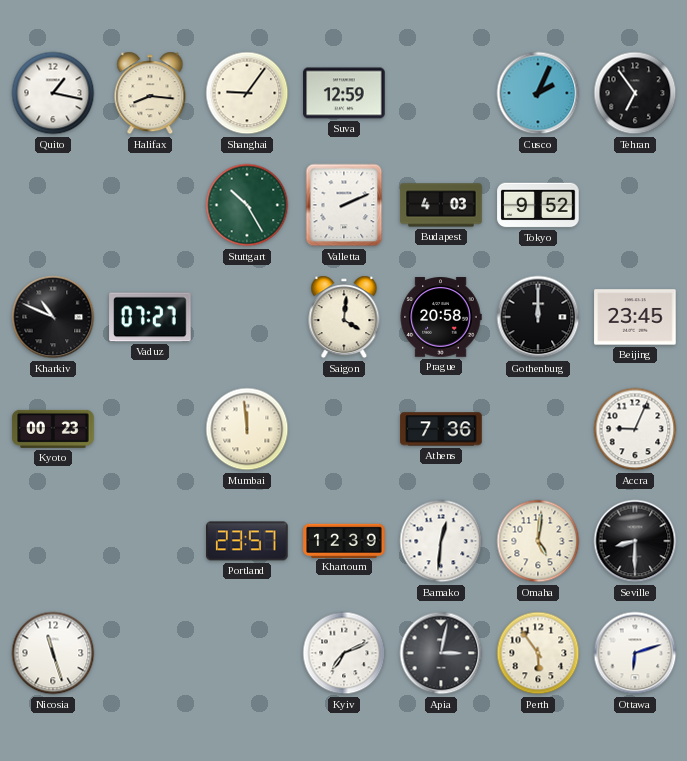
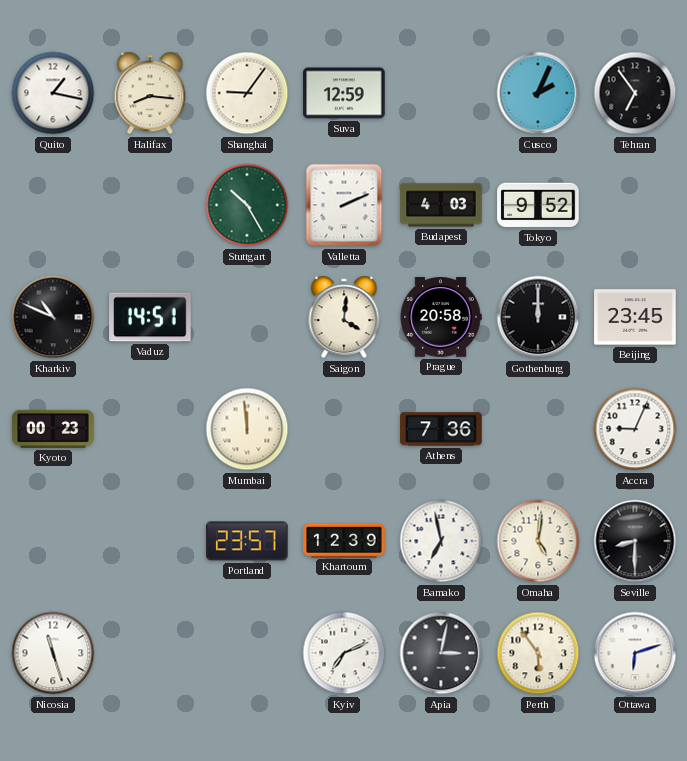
Vaduz: 07:27 -> 14:51
Bamako: 12:31 -> 6:58
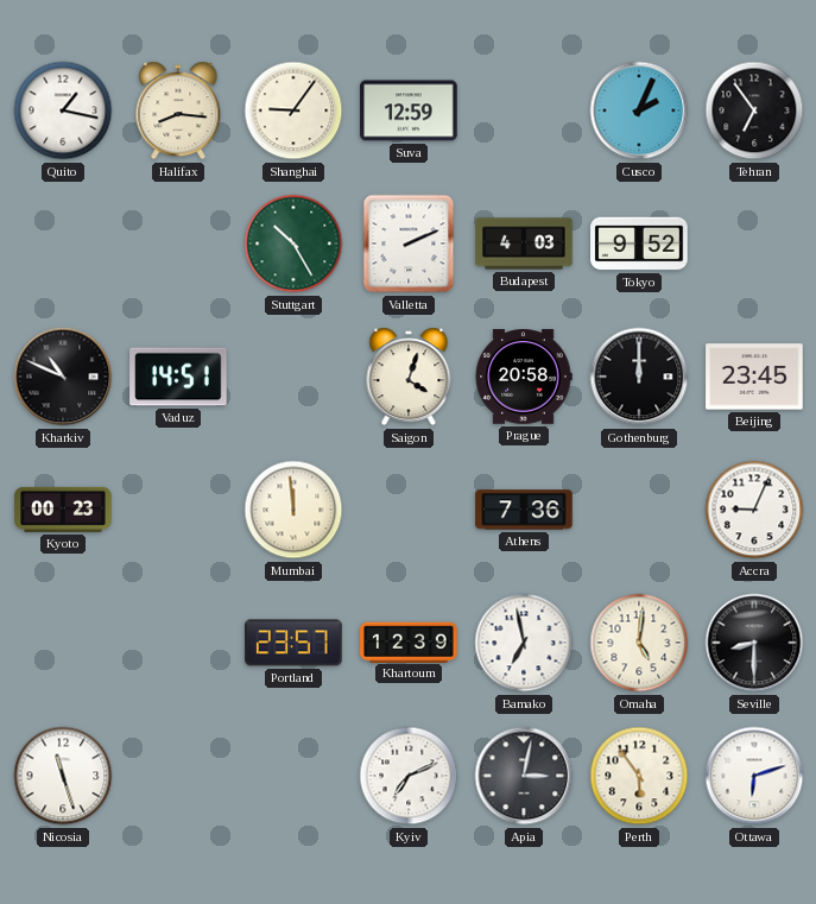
Saigon: 4:01 -> 4:03
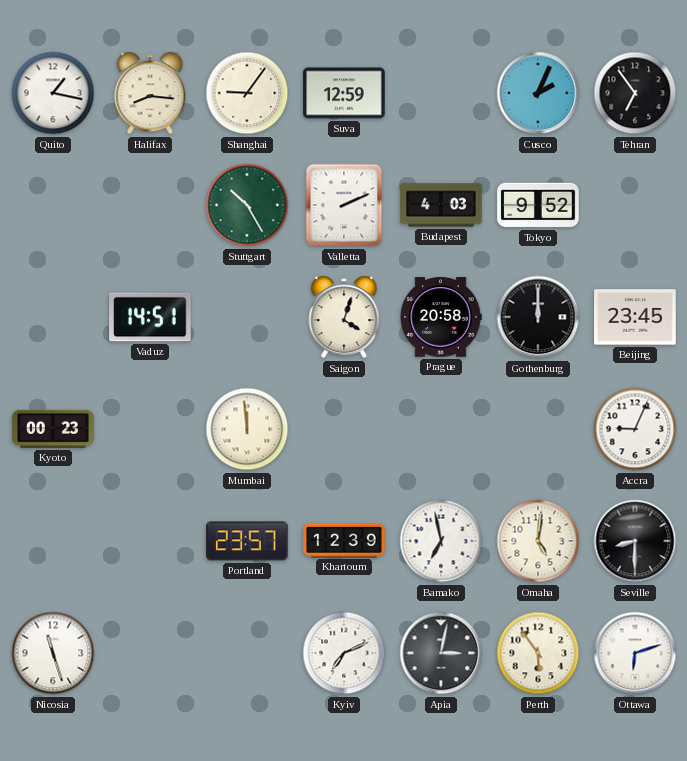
Kharkiv: 10:49 -> none
Athens: 7:36 -> none
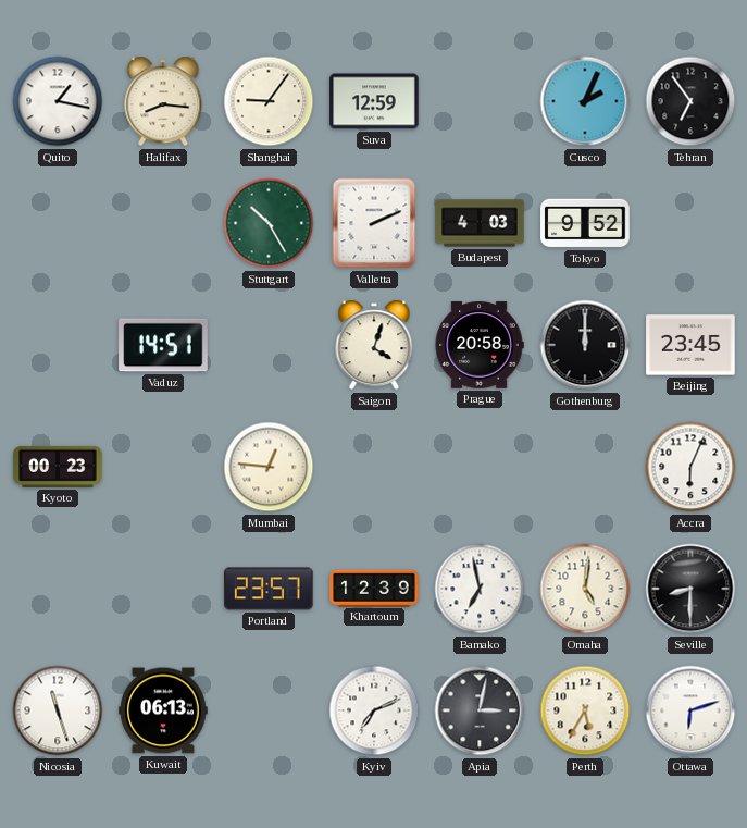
Mumbai: 11:59 -> 12:46
Accra: 9:04 -> 6:04
Kuwait: none -> 06:13
Perth: 5:54 -> 5:35
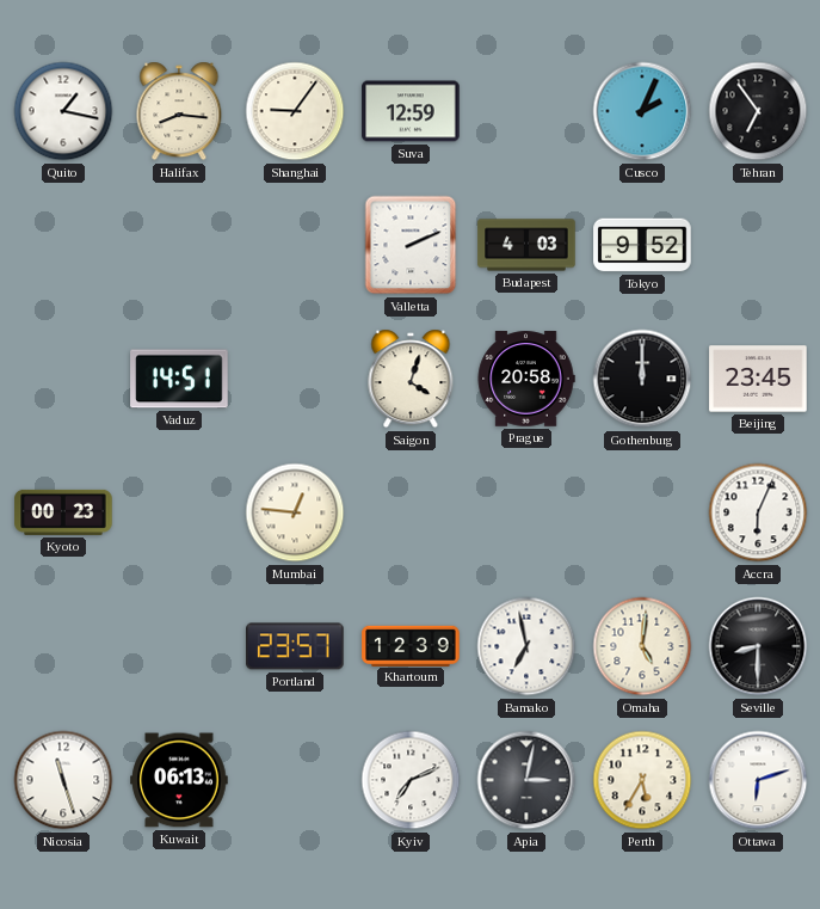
Stuttgart: 10:25 -> none
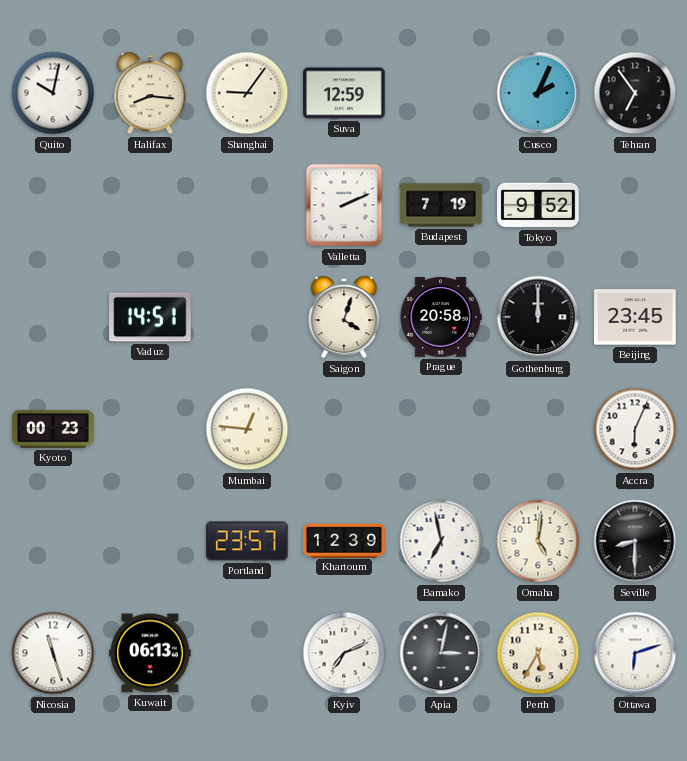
Quito: 1:17 -> 10:02
Budapest: 4:03 -> 7:19
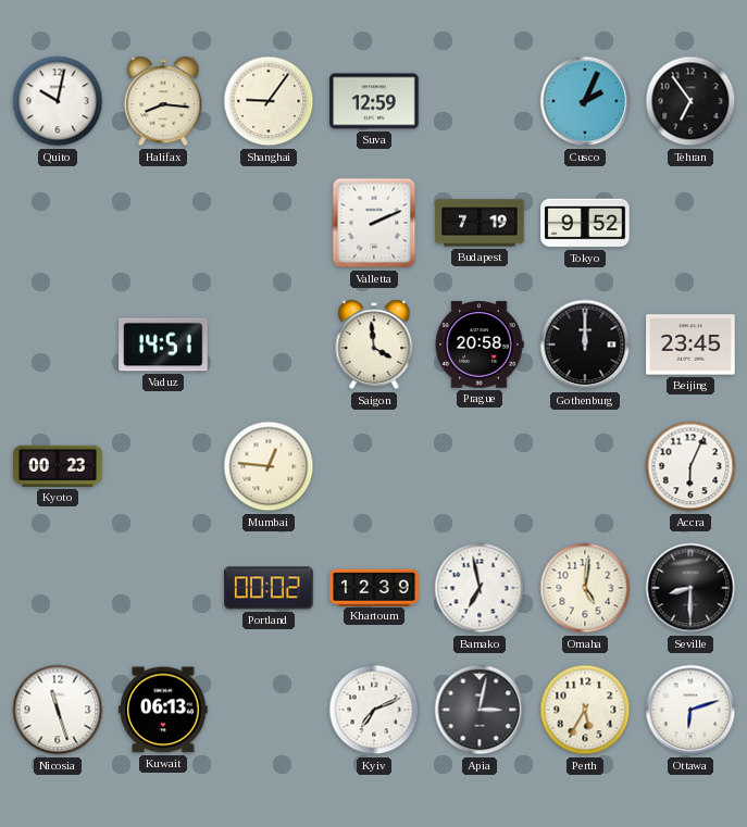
Saigon: 4:03 -> 3:59
Portland: 23:57 -> 00:02
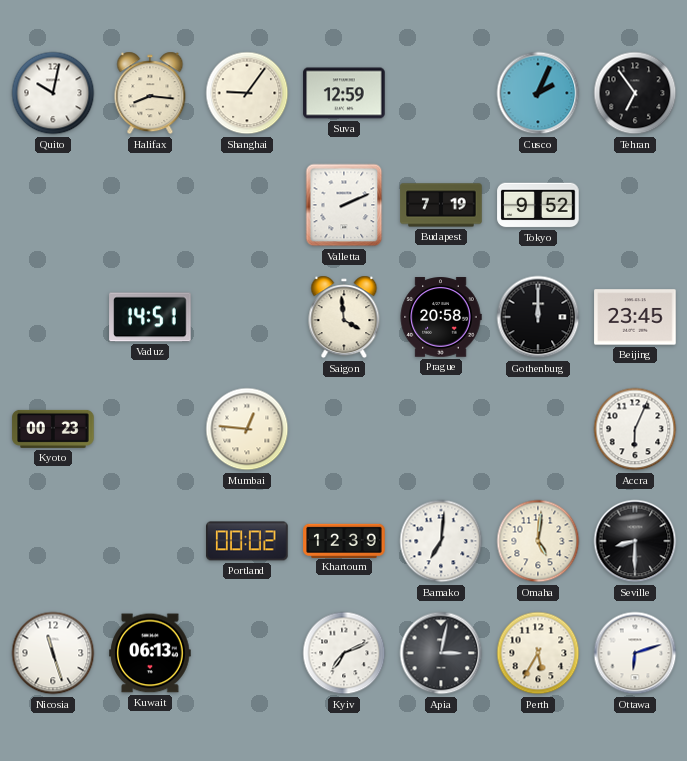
Bamako: 6:58 -> 7:01
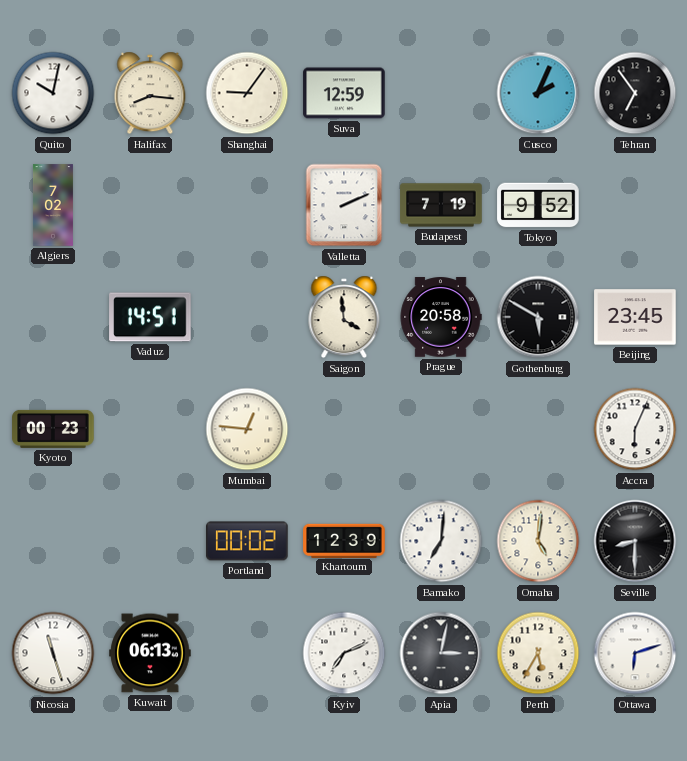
Algiers: none -> 7:02
Gothenburg: 12:00 -> 5:50
